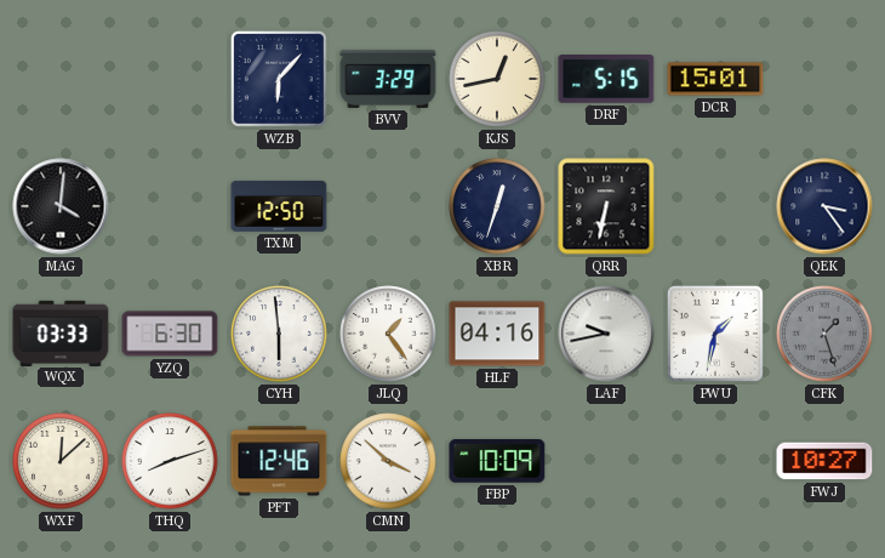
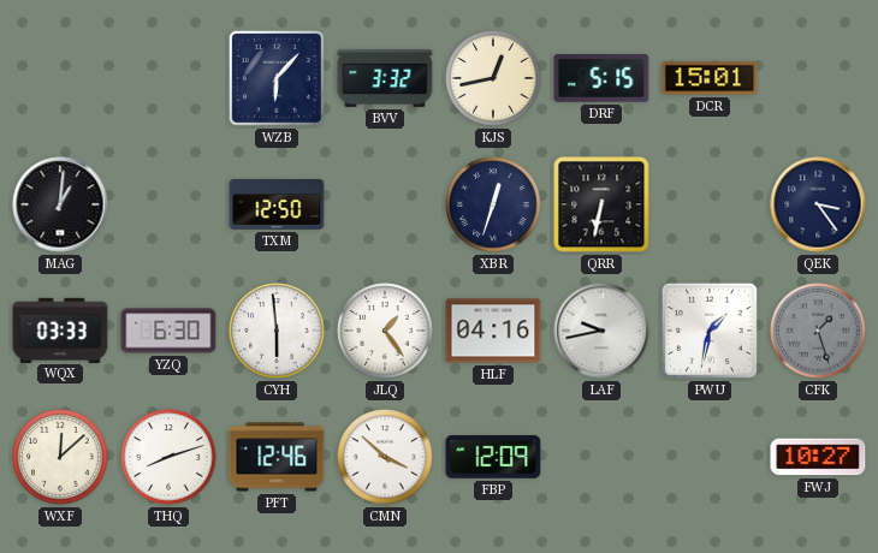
BVV: 3:29 -> 3:32
MAG: 4:01 -> 1:01
FBP: 10:09 -> 12:09
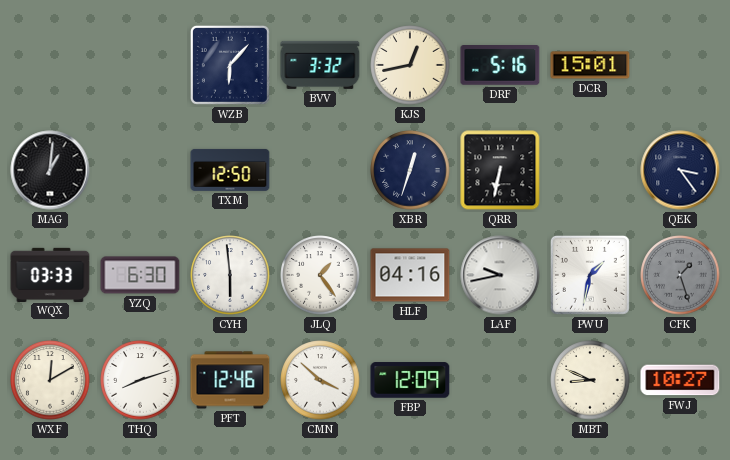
DRF: 5:15 -> 5:16
WXF: 12:08 -> 12:10
MBT: none -> 8:49
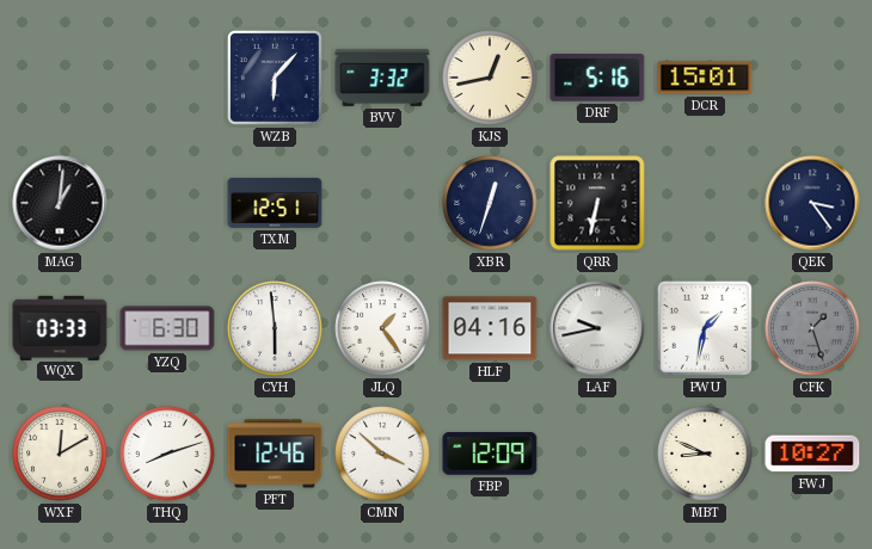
TXM: 12:50 -> 12:51
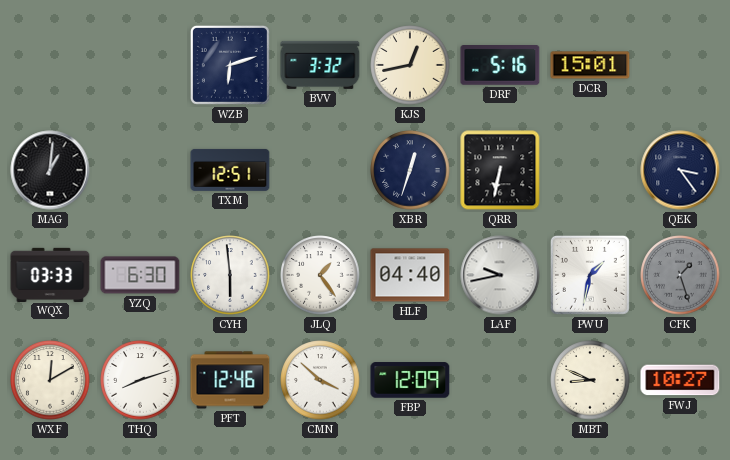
WZB: 6:07 -> 6:12
HLF: 04:16 -> 04:40
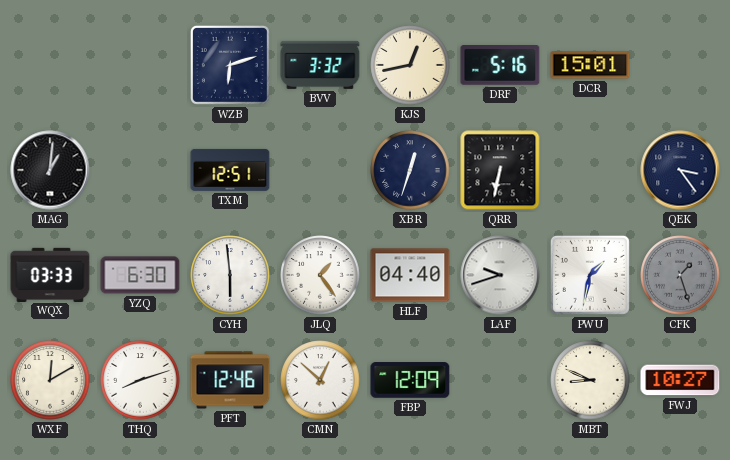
LAF: 9:43 -> 9:42
CMN: 3:52 -> 12:52
